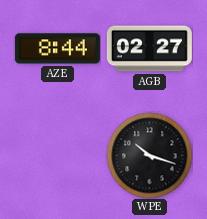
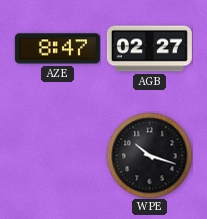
AZE: 8:44 -> 8:47
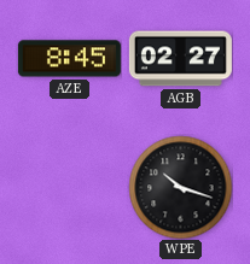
AZE: 8:47 -> 8:45
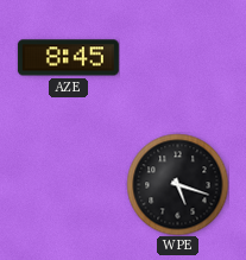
AGB: 02:27 -> none
WPE: 10:18 -> 5:18
